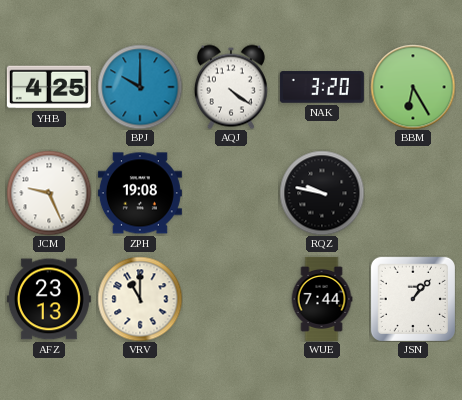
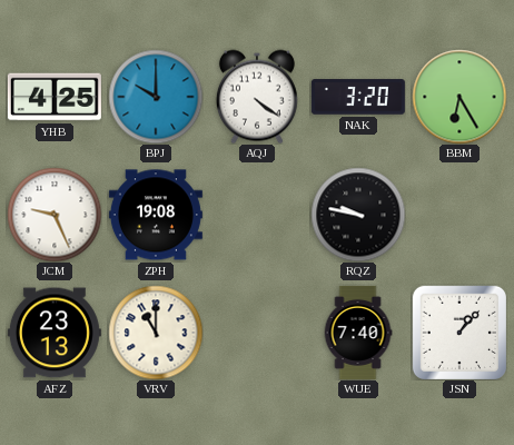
WUE: 7:44 -> 7:40
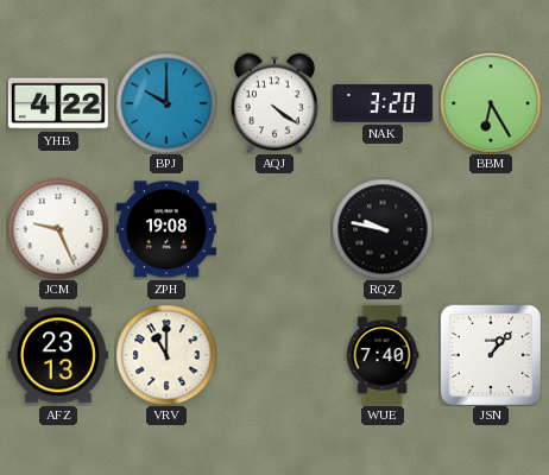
YHB: 4:25 -> 4:22
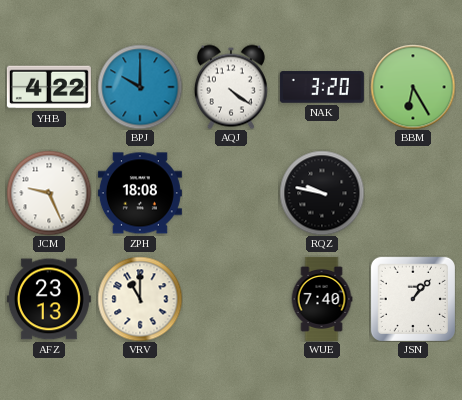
ZPH: 19:08 -> 18:08
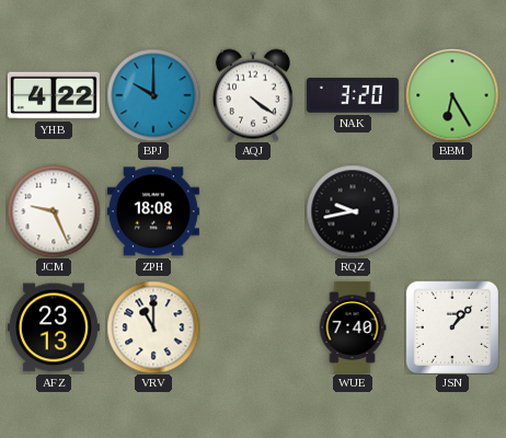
RQZ: 9:47 -> 9:43
